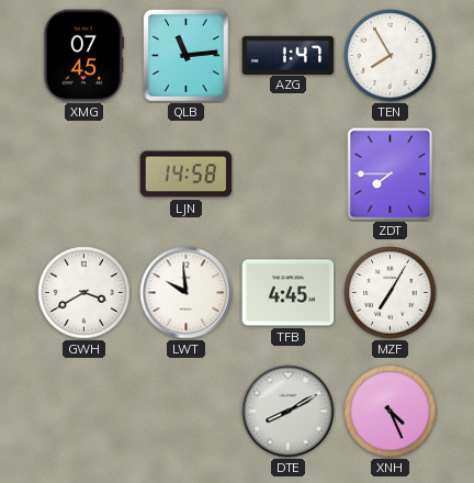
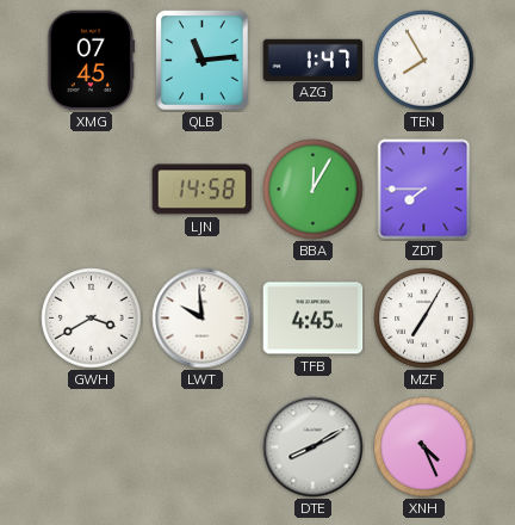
BBA: none -> 12:05
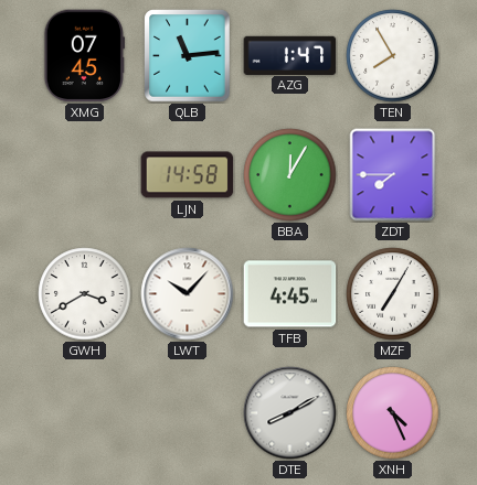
LWT: 9:59 -> 10:07
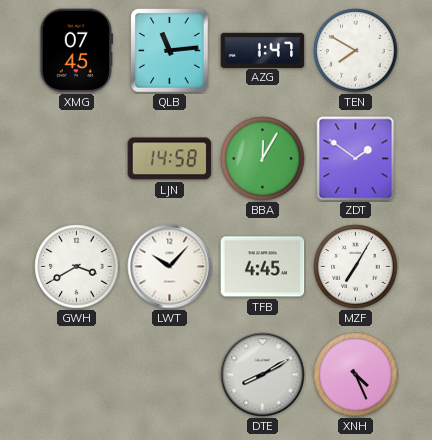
TEN: 7:55 -> 7:50
ZDT: 7:45 -> 1:51
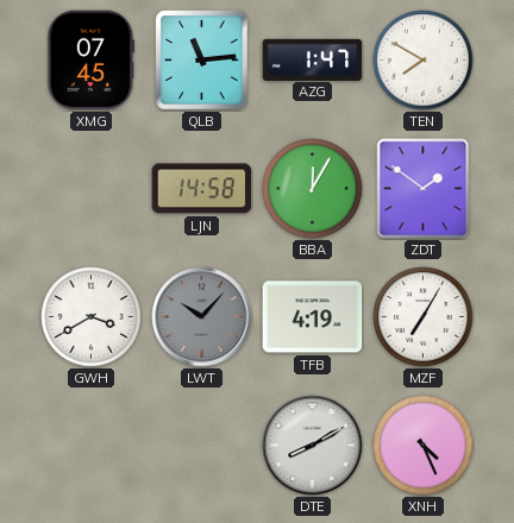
LWT dial: white -> grey
TFB: 4:45 -> 4:19
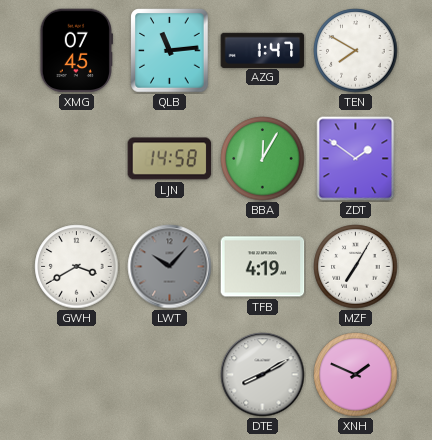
XNH: 4:26 -> 1:49
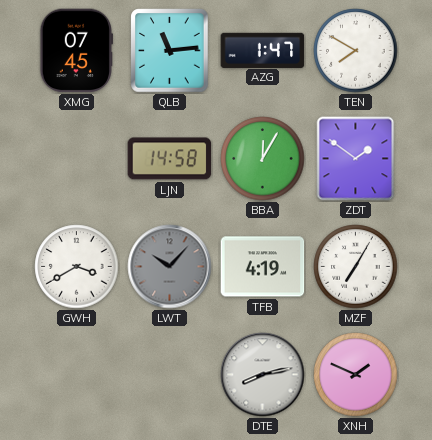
DTE: 8:10 -> 8:13
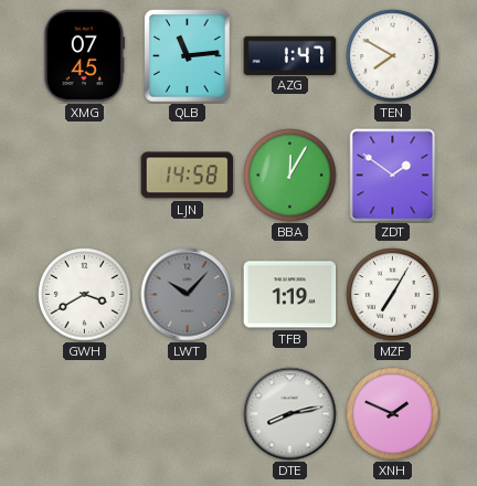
TFB: 4:19 -> 1:19
